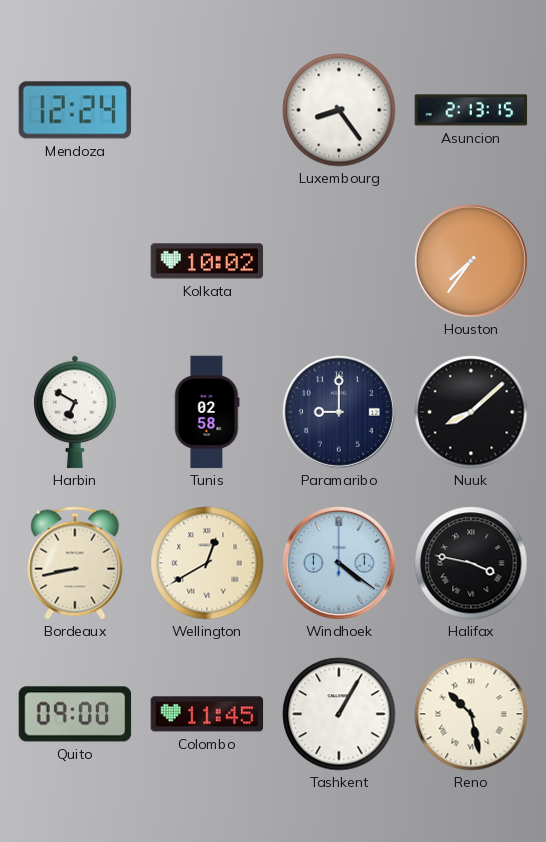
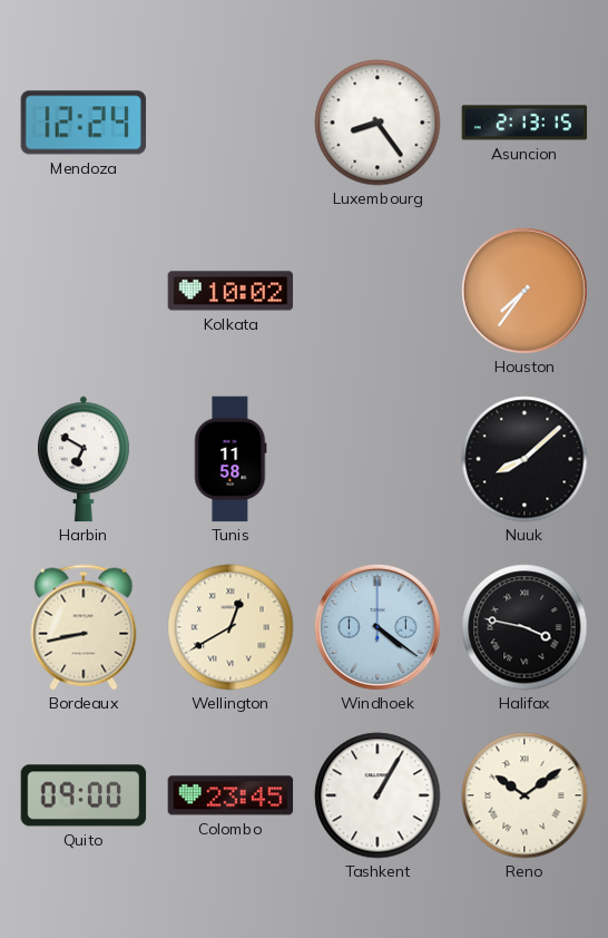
Tunis: 02:58 -> 11:58
Paramaribo: 9:00 -> none
Colombo: 11:45 -> 23:45
Reno: 10:28 -> 10:09
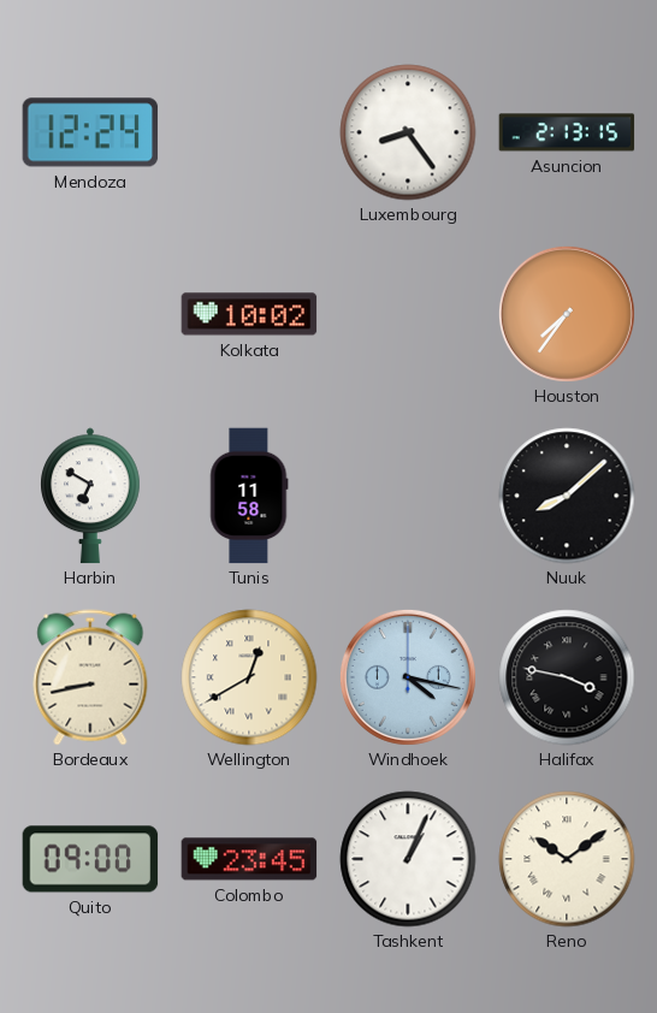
Windhoek: 4:21 -> 4:17
Tashkent: 1:05 -> 1:04
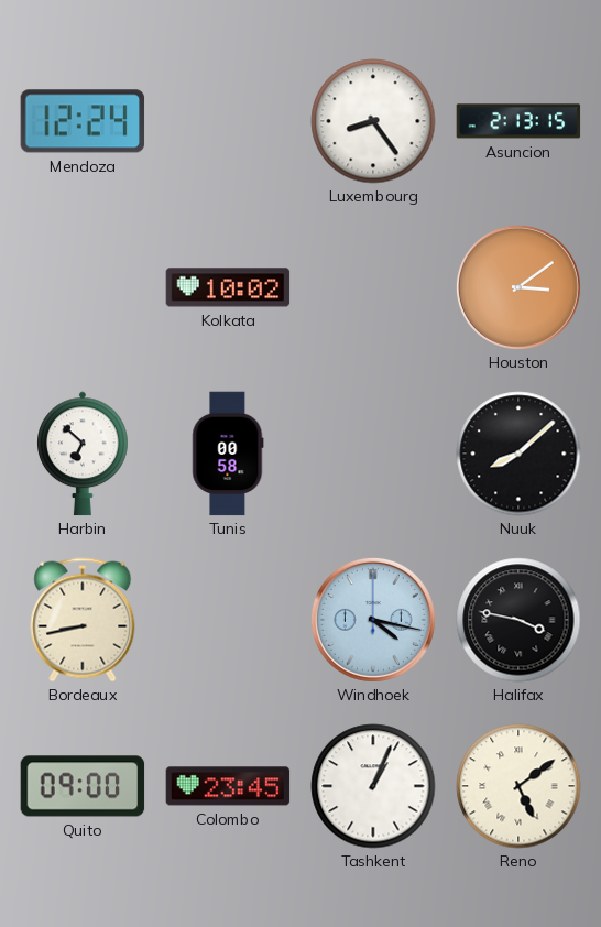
Houston: 7:36 -> 3:09
Harbin: 6:50 -> 6:52
Tunis: 11:58 -> 00:58
Wellington: 12:40 -> none
Reno: 10:09 -> 5:09
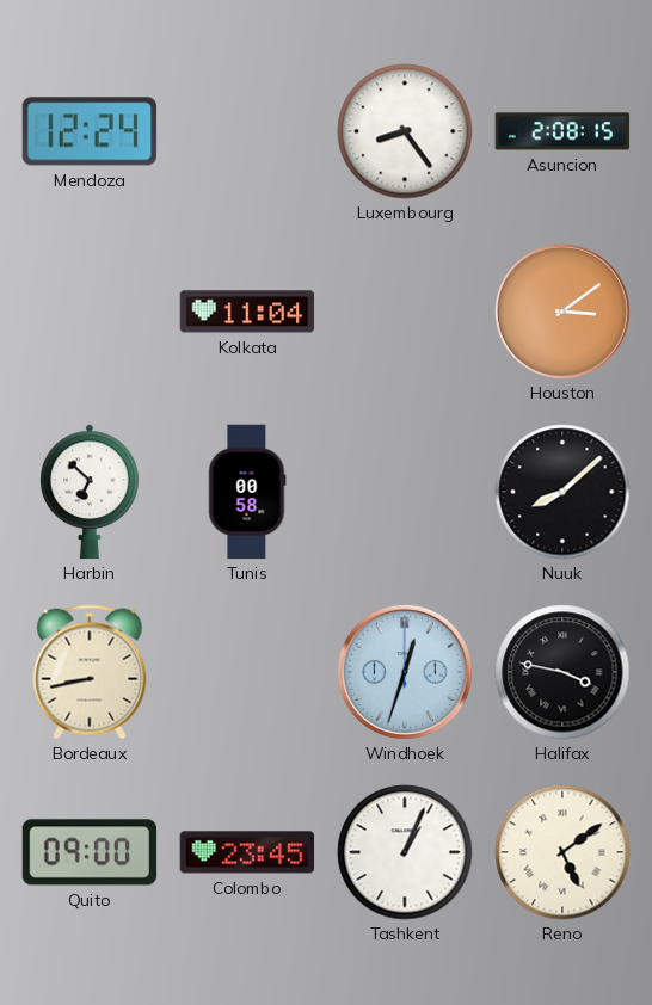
Asuncion: 2:13 -> 2:08
Kolkata: 10:02 -> 11:04
Windhoek: 4:17 -> 12:33
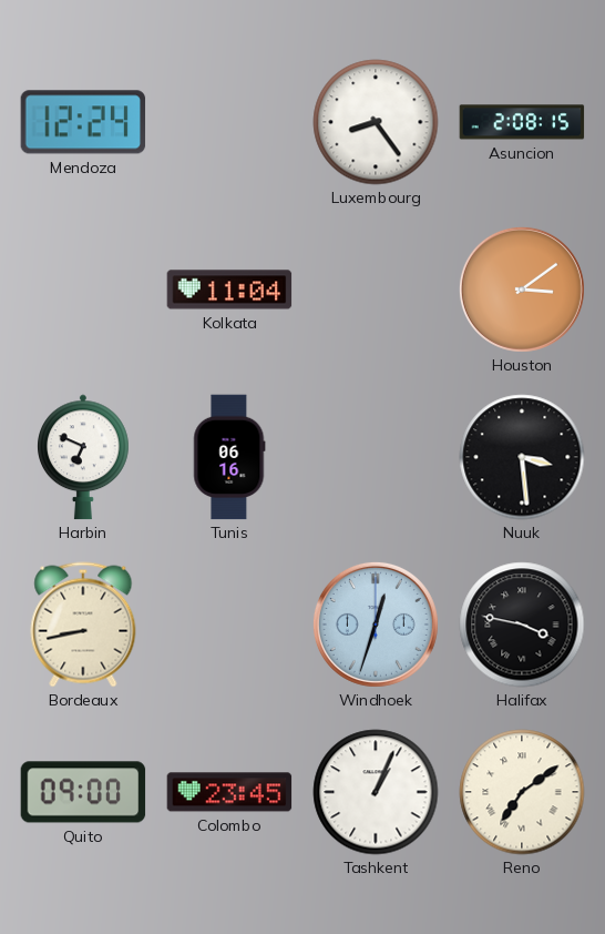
Harbin: 6:52 -> 6:49
Tunis: 00:58 -> 06:16
Nuuk: 8:08 -> 3:29
Reno: 5:09 -> 7:09
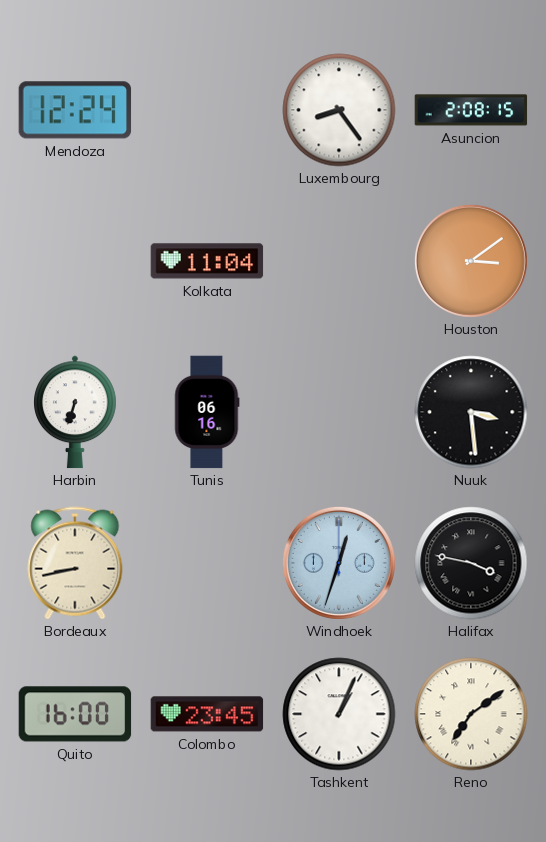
Harbin: 6:49 -> 6:33
Quito: 09:00 -> 16:00
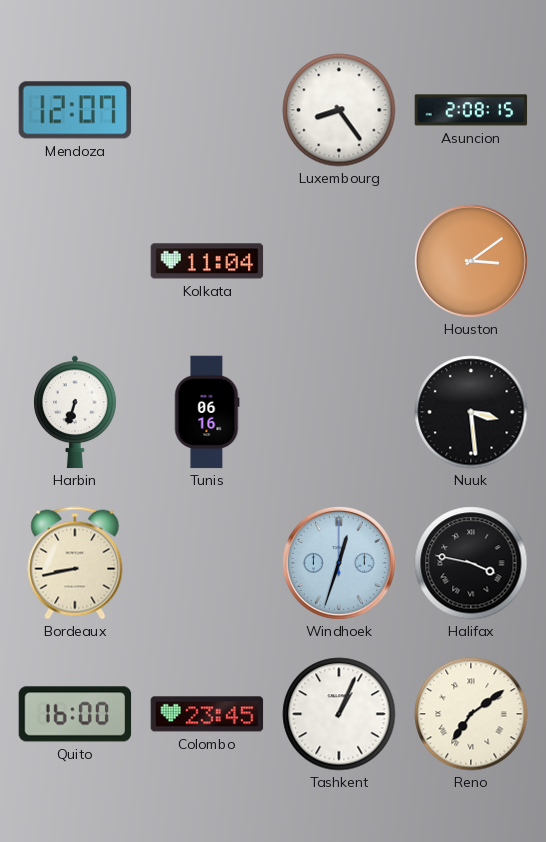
Mendoza: 12:24 -> 12:07
